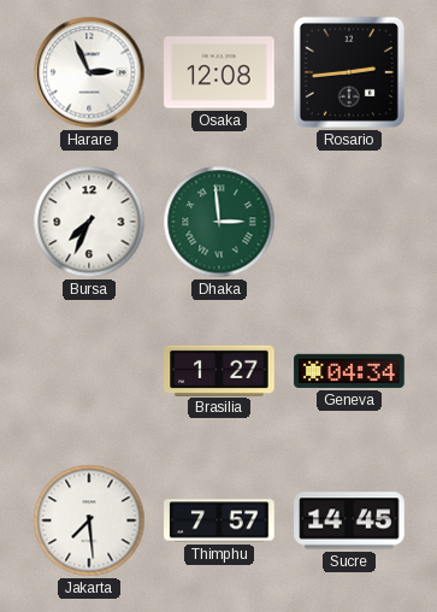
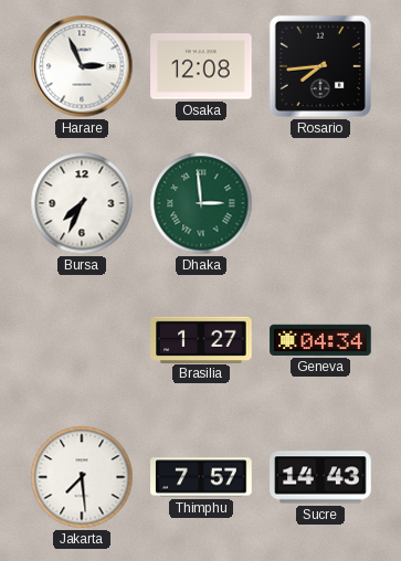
Rosario: 2:44 -> 7:44
Sucre: 14:45 -> 14:43
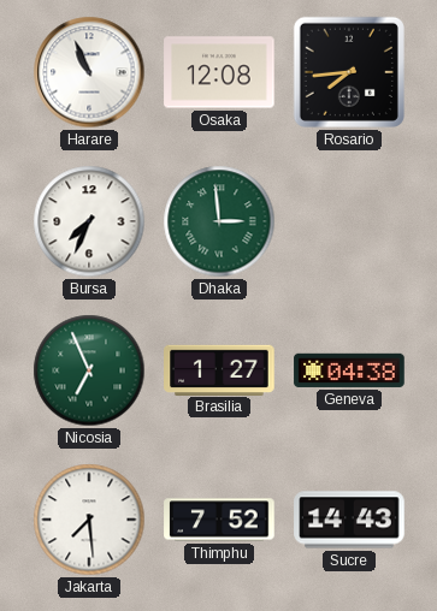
Harare: 2:56 -> 10:56
Nicosia: none -> 6:56
Geneva: 04:34 -> 04:38
Thimphu: 7:57 -> 7:52
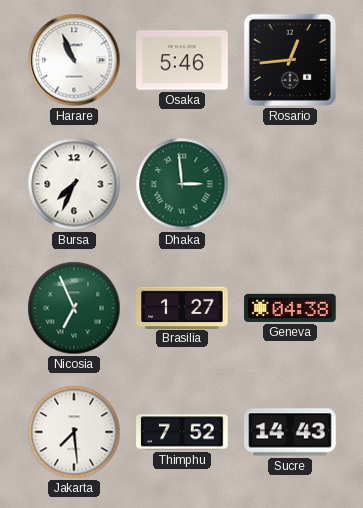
Osaka: 12:08 -> 5:46
Rosario: 7:44 -> 12:44
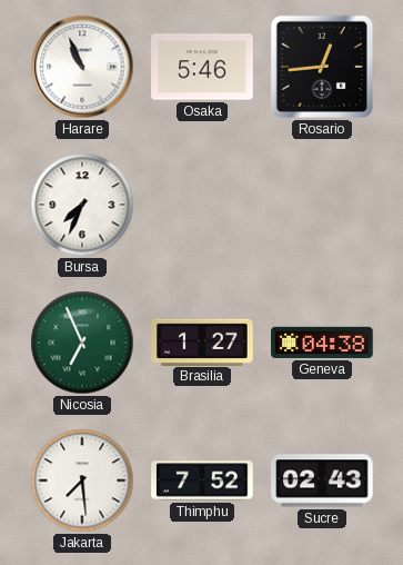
Dhaka: 2:59 -> none
Sucre: 14:43 -> 02:43
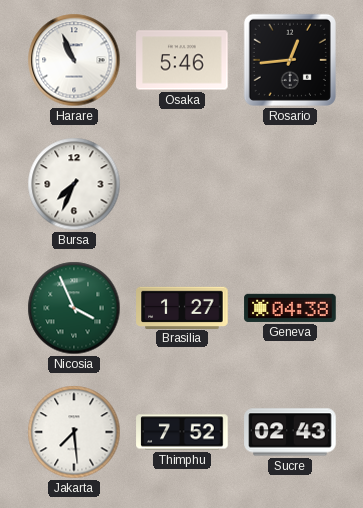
Nicosia: 6:56 -> 3:56
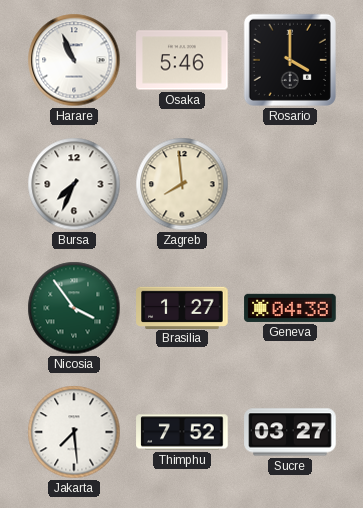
Rosario: 12:44 -> 4:00
Zagreb: none -> 7:59
Nicosia: 3:56 -> 3:54
Sucre: 02:43 -> 03:27
